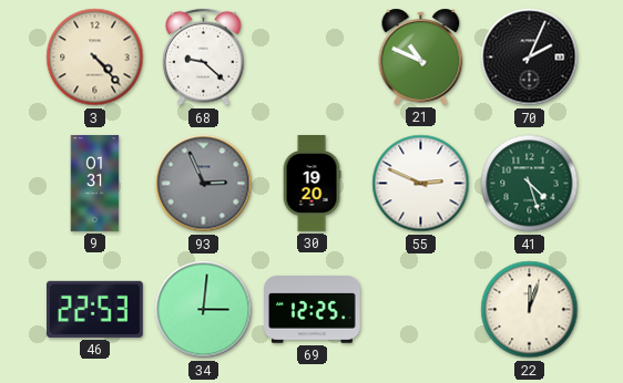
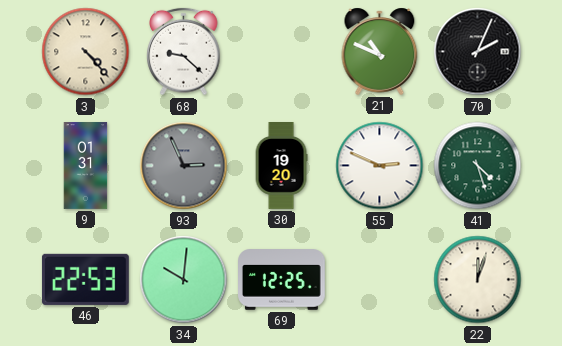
34: 3:01 -> 10:01
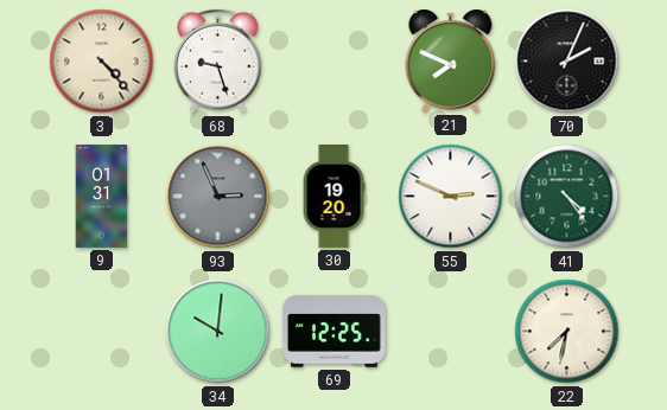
68: 9:22 -> 9:27
21: 10:49 -> 7:49
41: 4:27 -> 4:24
46: 22:53 -> none
22: 12:03 -> 7:32
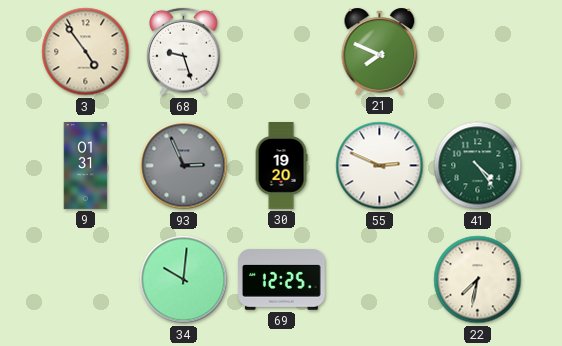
3: 4:23 -> 4:54
70: 2:04 -> none
